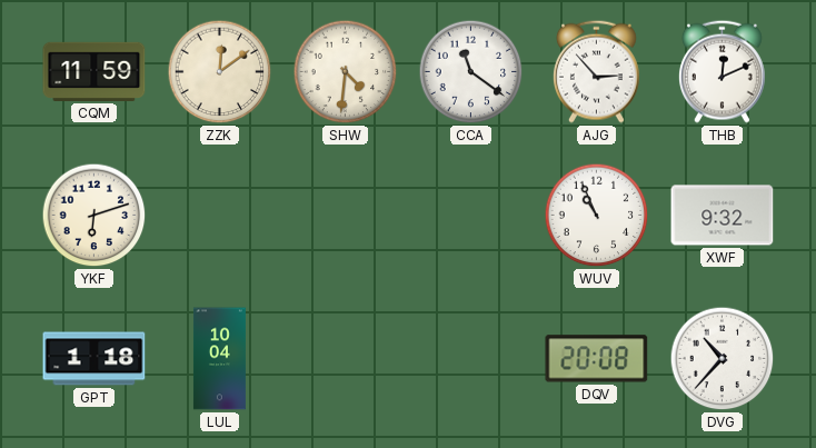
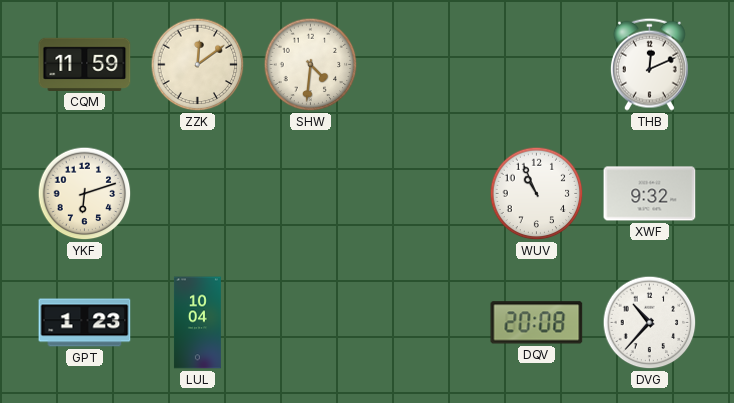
CCA: 11:21 -> none
AJG: 2:53 -> none
GPT: 1:18 -> 1:23
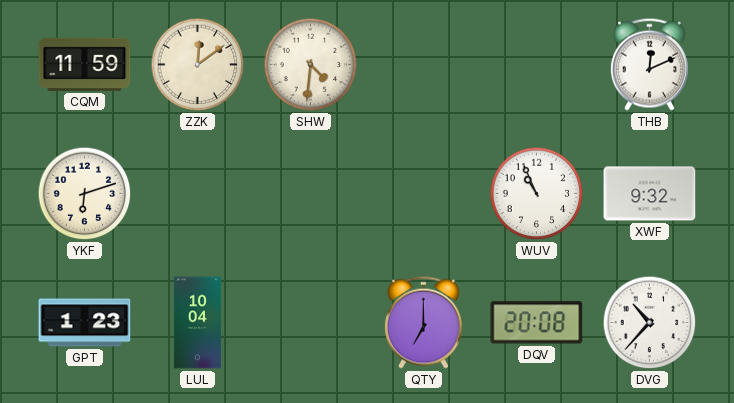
QTY: none -> 7:00
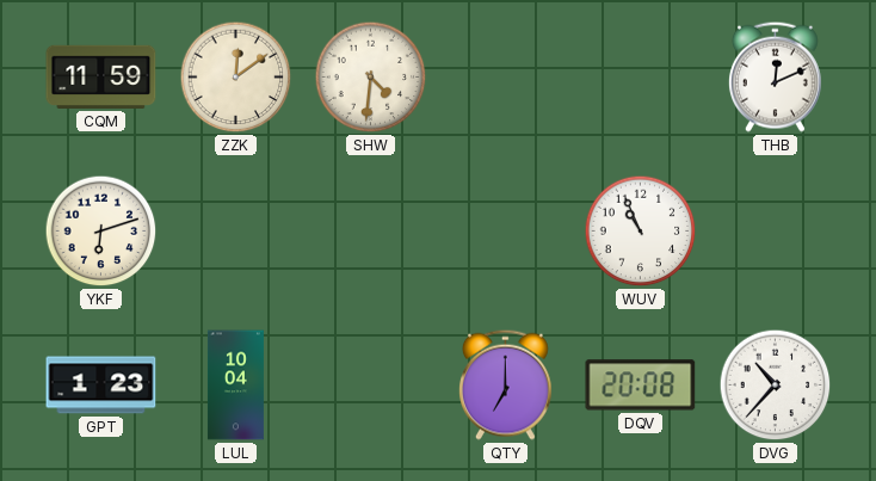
XWF: 9:32 -> none
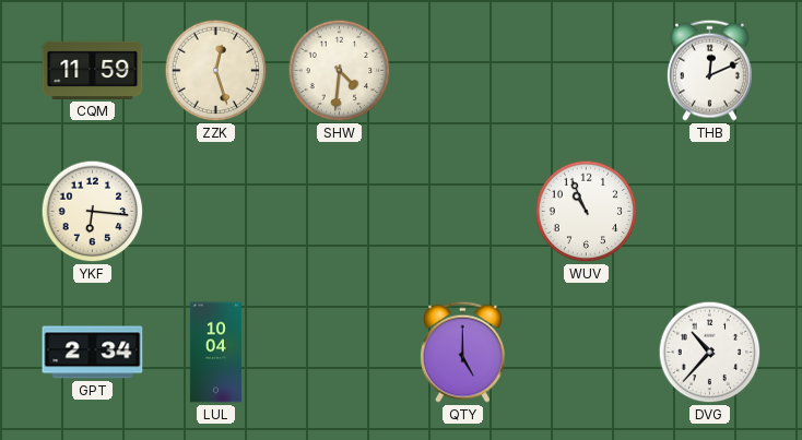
ZZK: 12:09 -> 12:27
YKF: 6:12 -> 6:16
GPT: 1:23 -> 2:34
QTY: 7:00 -> 5:00
DQV: 20:08 -> none
